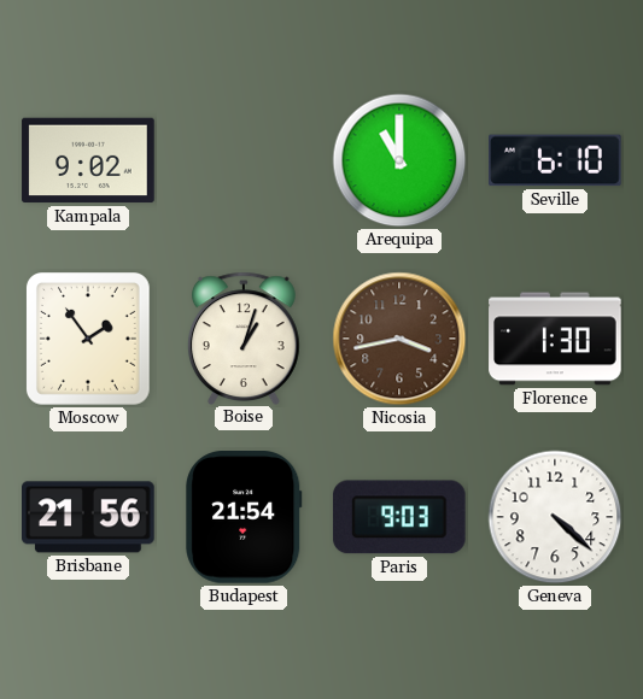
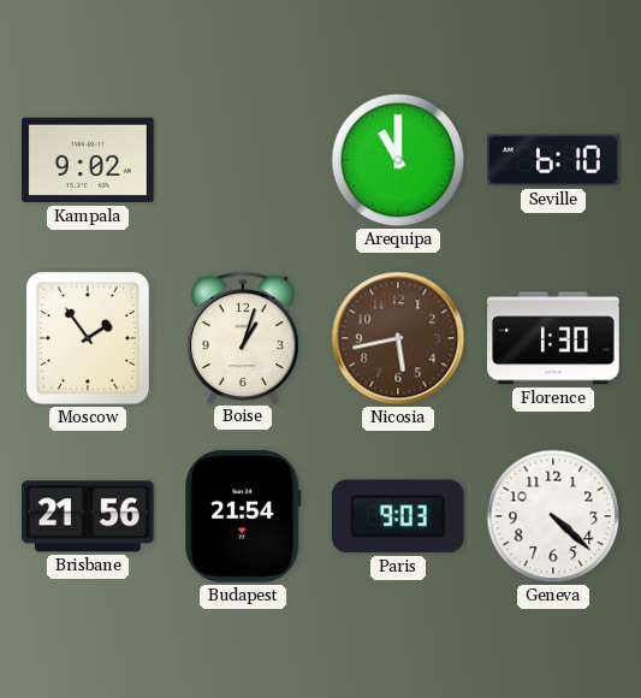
Nicosia: 3:43 -> 5:43
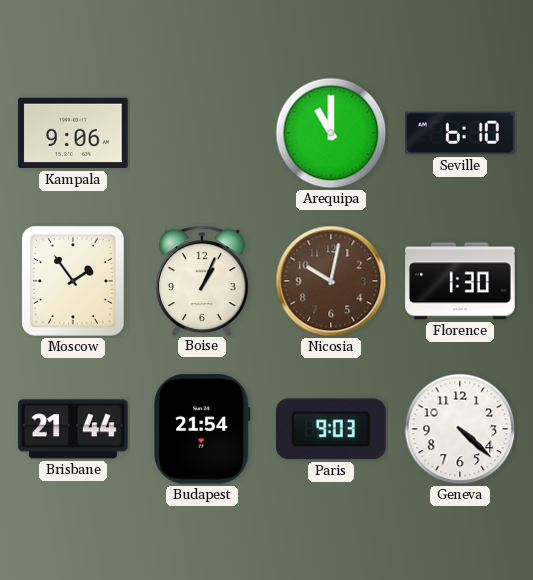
Kampala: 9:02 -> 9:06
Boise: 1:03 -> 1:04
Nicosia: 5:43 -> 10:02
Brisbane: 21:56 -> 21:44
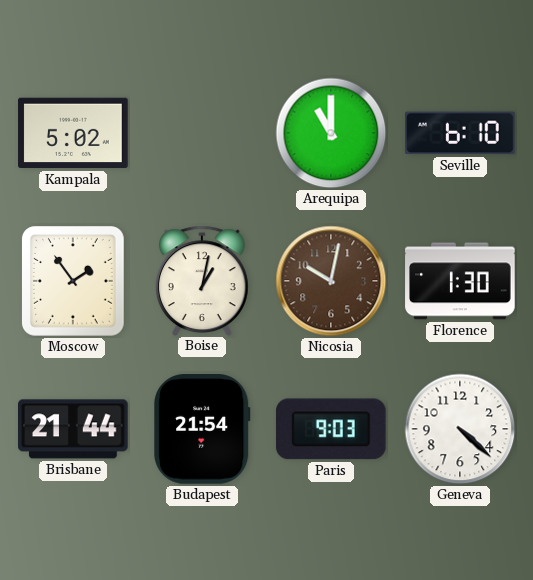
Kampala: 9:06 -> 5:02
Boise: 1:04 -> 1:02
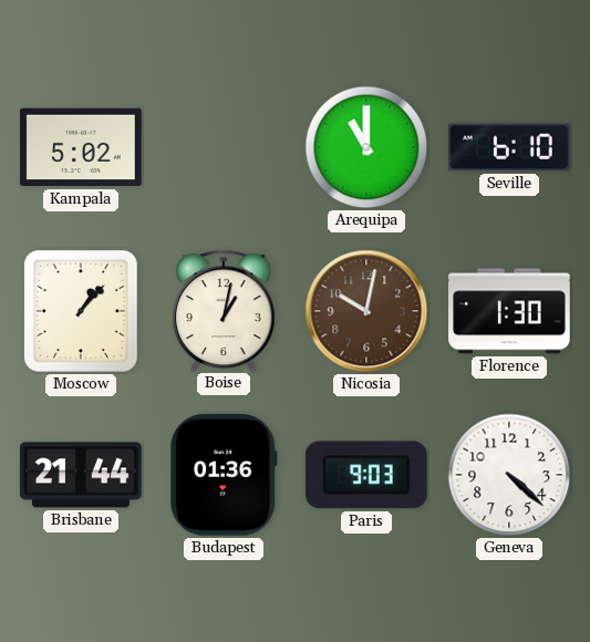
Moscow: 1:54 -> 1:07
Budapest: 21:54 -> 01:36
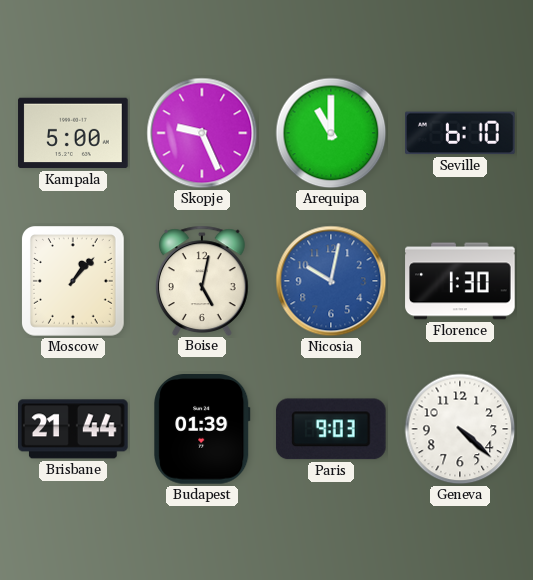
Kampala: 5:02 -> 5:00
Skopje: none -> 9:26
Boise: 1:02 -> 5:02
Nicosia dial: brown -> blue
Budapest: 01:36 -> 01:39
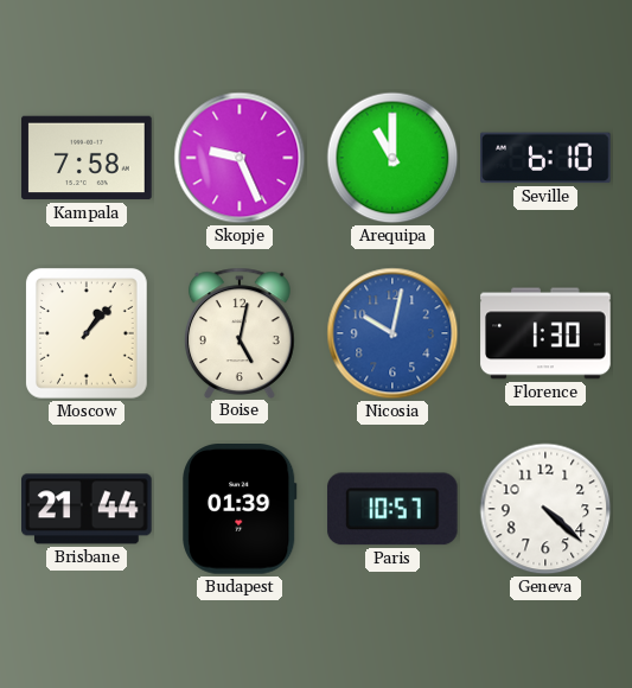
Kampala: 5:00 -> 7:58
Paris: 9:03 -> 10:57
